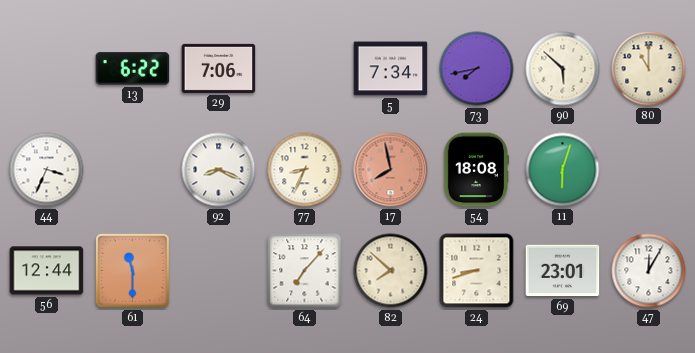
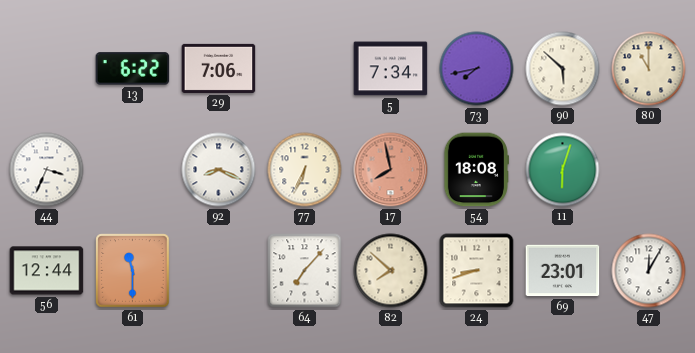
77: 8:34 -> 6:34
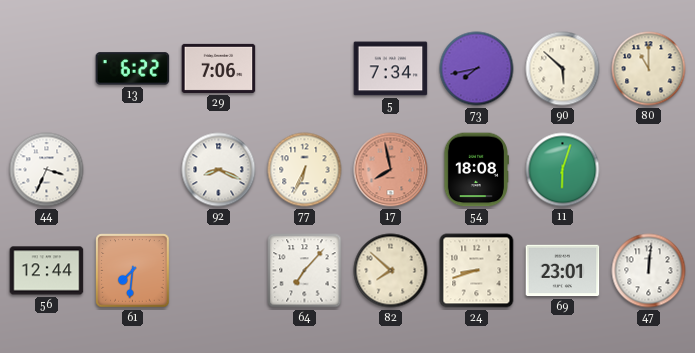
61: 11:30 -> 7:31
47: 12:05 -> 12:01
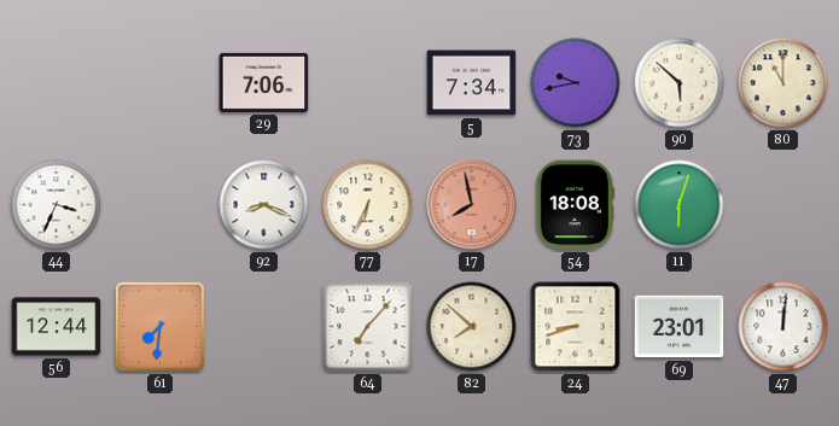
13: 6:22 -> none
73: 7:43 -> 9:43
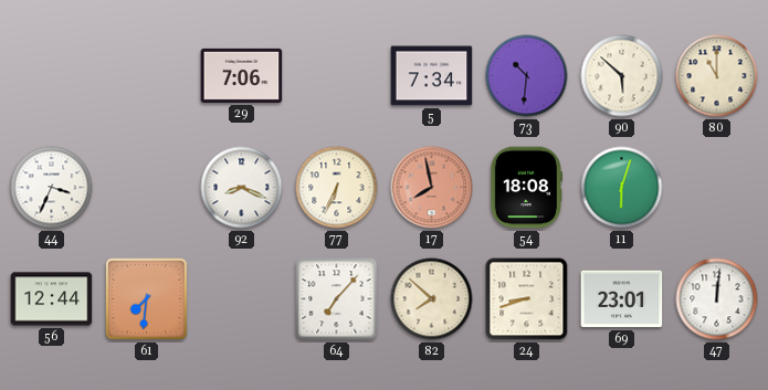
73: 9:43 -> 10:31
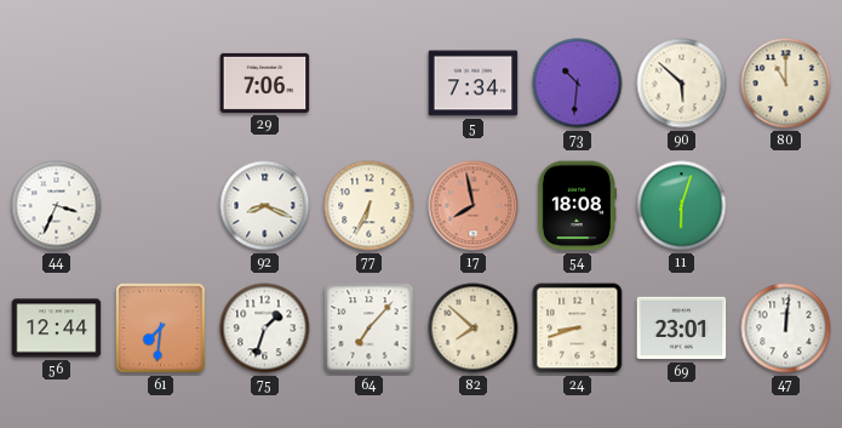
75: none -> 1:33
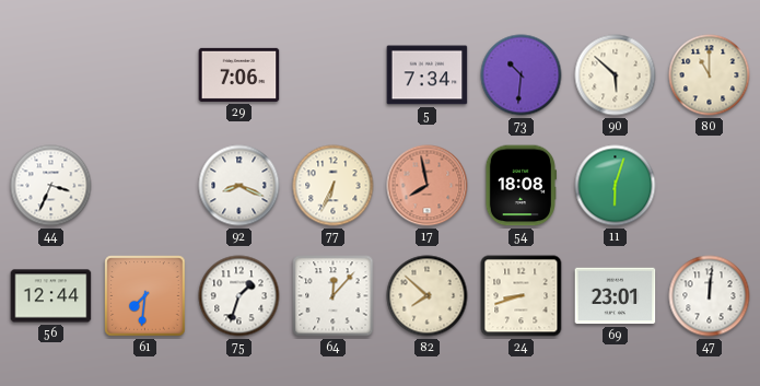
64: 7:07 -> 12:07
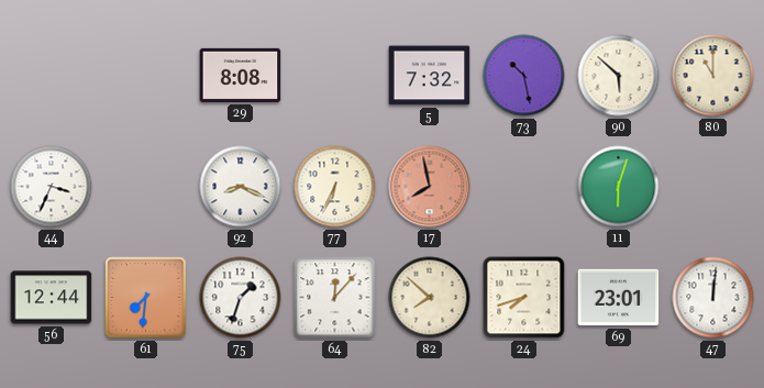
29: 7:06 -> 8:08
5: 7:34 -> 7:32
73: 10:31 -> 10:28
54: 18:08 -> none
24: 8:42 -> 7:42
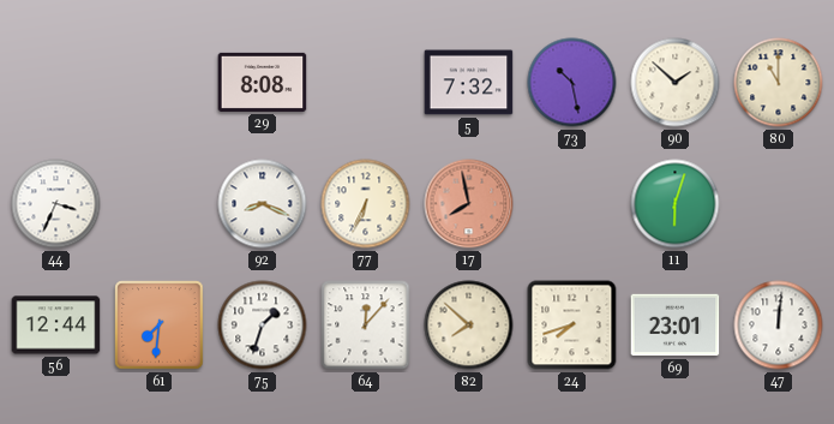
90: 5:52 -> 1:52
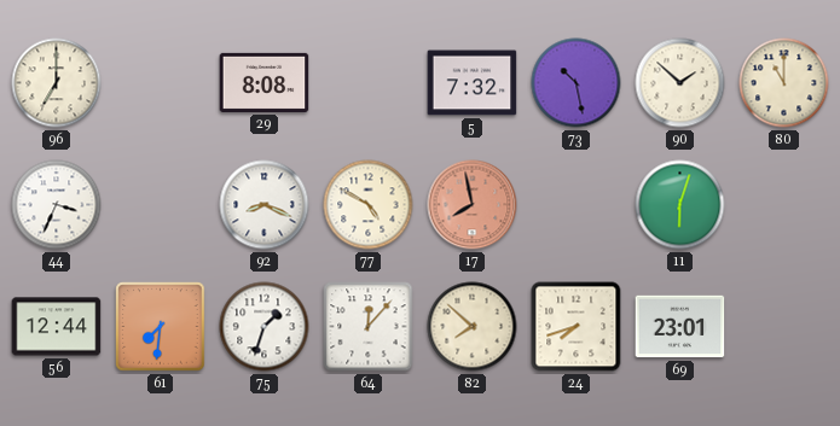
96: none -> 7:00
77: 6:34 -> 4:50
47: 12:01 -> none
